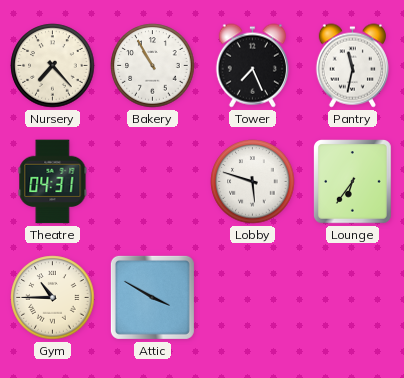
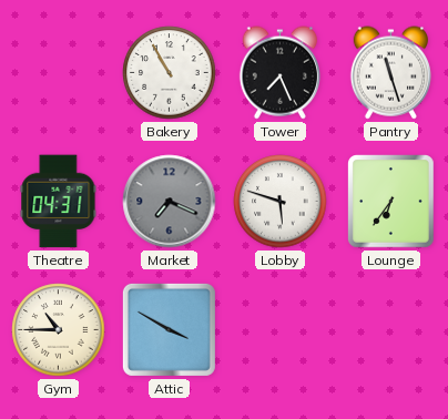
Nursery: 7:23 -> none
Pantry: 11:32 -> 11:27
Market: none -> 7:19
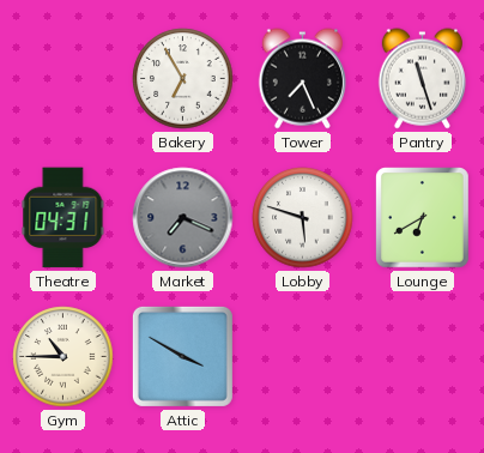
Bakery: 10:55 -> 6:55
Lounge: 6:36 -> 6:40
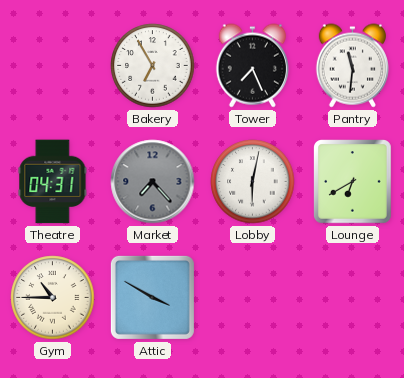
Pantry: 11:27 -> 11:31
Market: 7:19 -> 7:23
Lobby: 5:48 -> 6:02
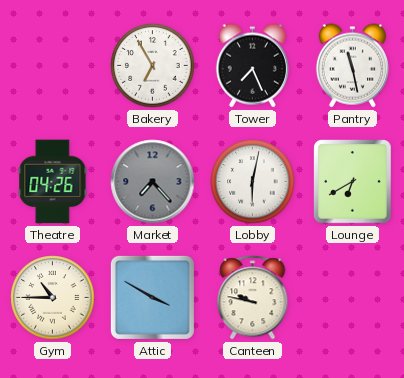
Pantry: 11:31 -> 11:28
Theatre: 04:31 -> 04:26
Canteen: none -> 9:47
